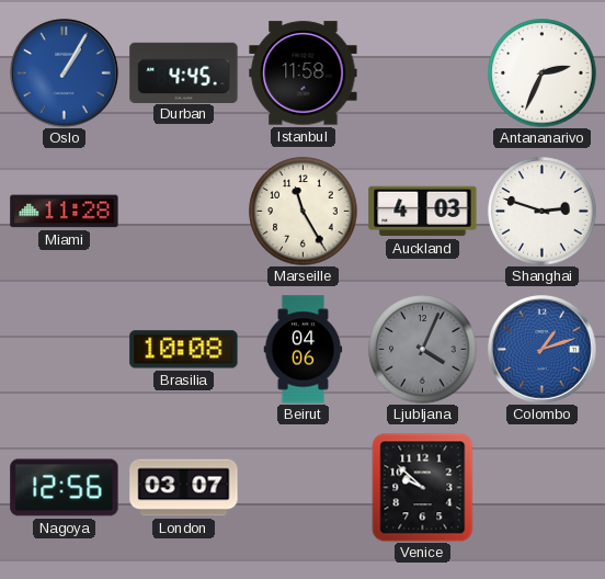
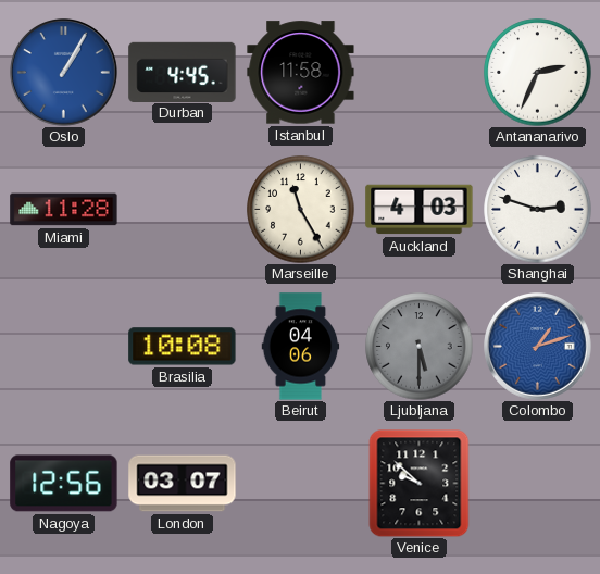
Ljubljana: 4:04 -> 5:30
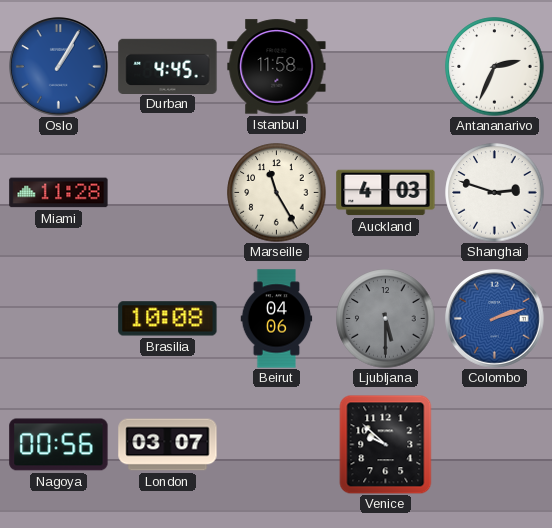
Colombo: 1:12 -> 2:12
Nagoya: 12:56 -> 00:56
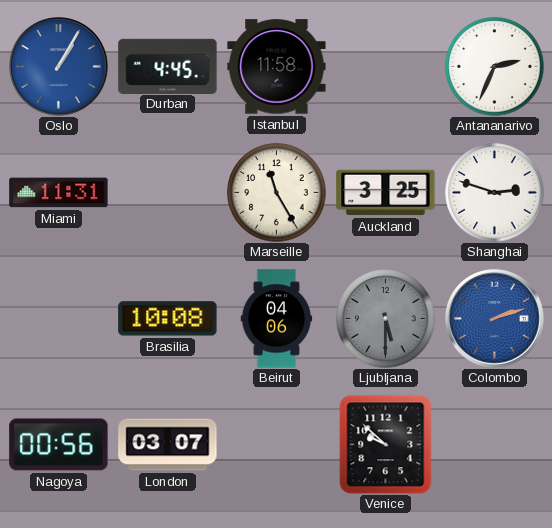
Miami: 11:28 -> 11:31
Auckland: 4:03 -> 3:25
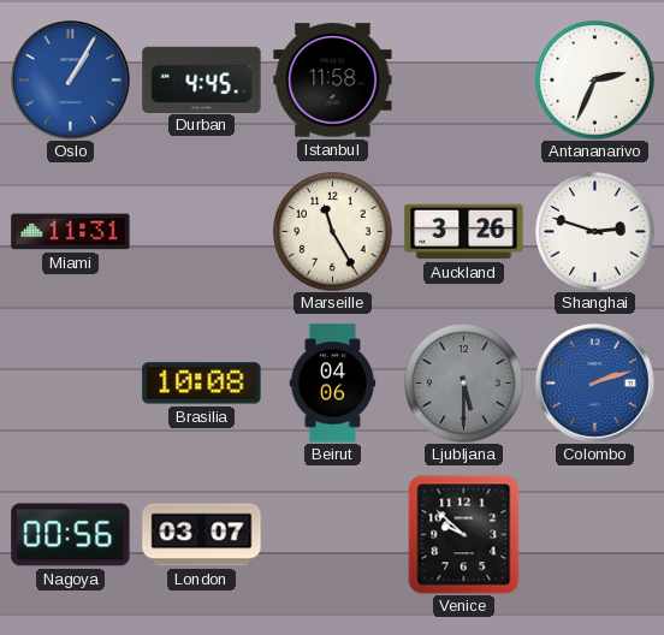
Auckland: 3:25 -> 3:26
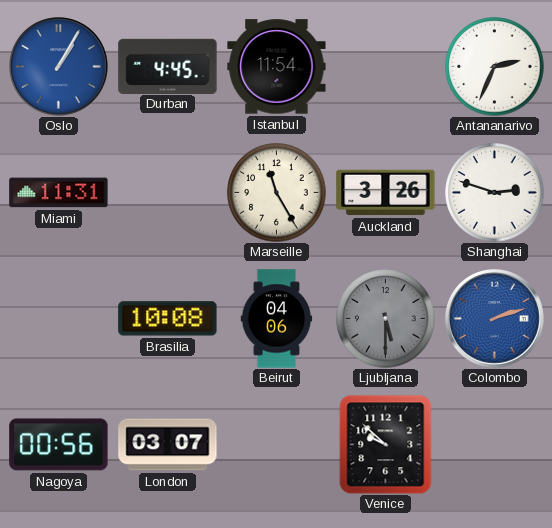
Istanbul: 11:58 -> 11:54
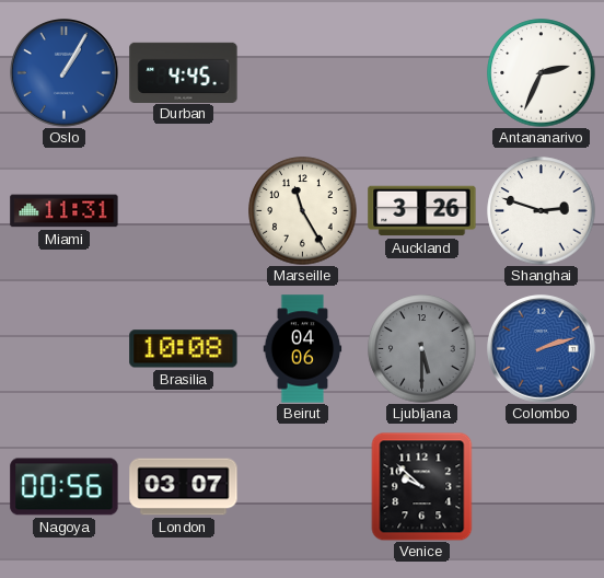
Istanbul: 11:54 -> none
